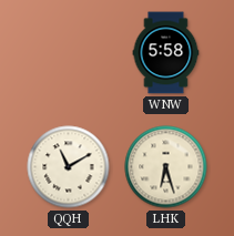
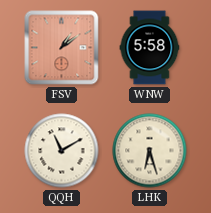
FSV: none -> 1:09
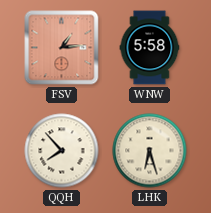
FSV: 1:09 -> 1:14
QQH: 11:10 -> 7:53
